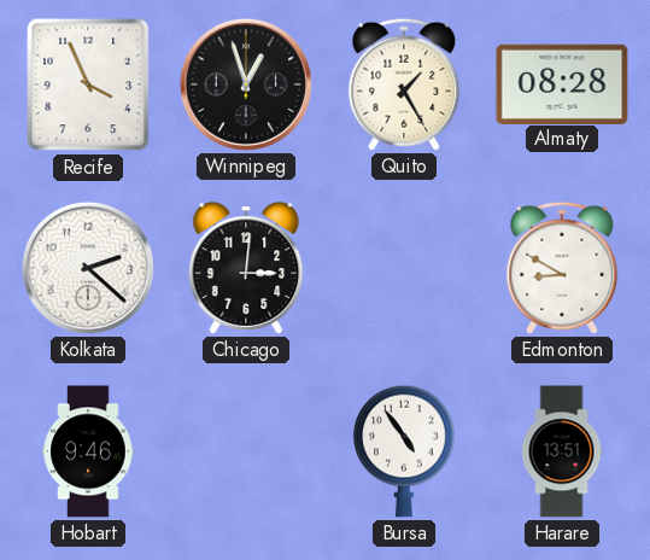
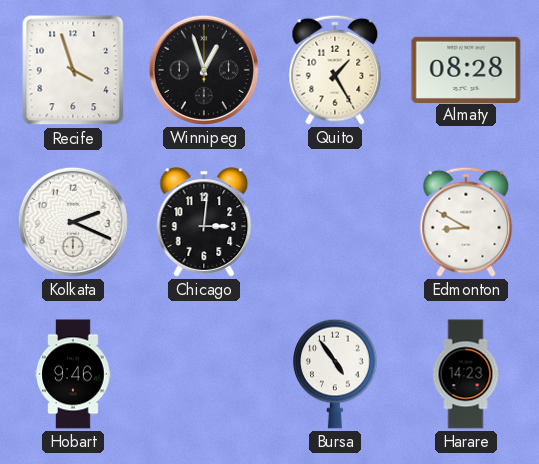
Recife: 3:56 -> 3:57
Kolkata: 2:22 -> 2:19
Harare: 13:51 -> 14:23
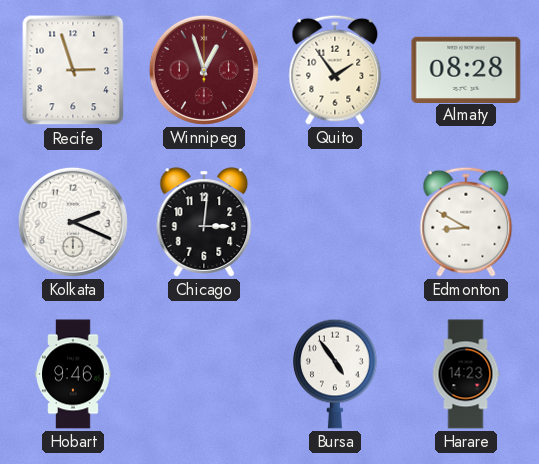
Recife: 3:57 -> 2:57
Winnipeg dial: black -> burgundy
Quito: 1:25 -> 1:54
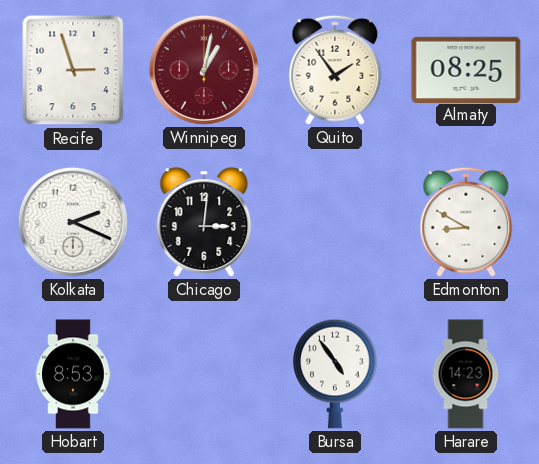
Winnipeg: 12:57 -> 1:02
Almaty: 08:28 -> 08:25
Hobart: 9:46 -> 8:53
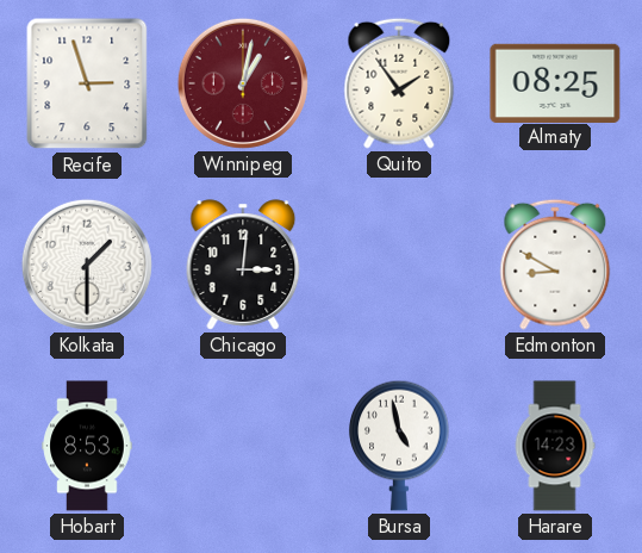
Kolkata: 2:19 -> 1:30
Bursa: 4:54 -> 4:58
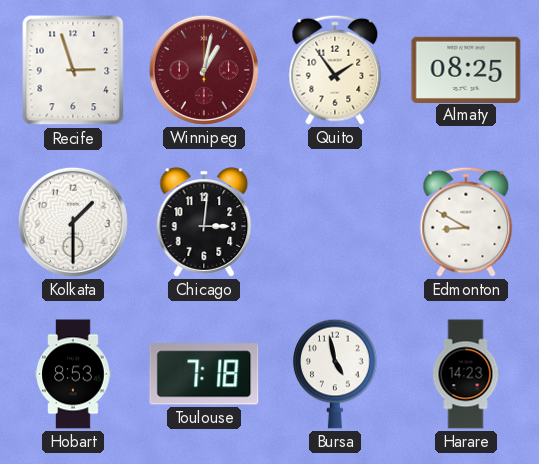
Toulouse: none -> 7:18
